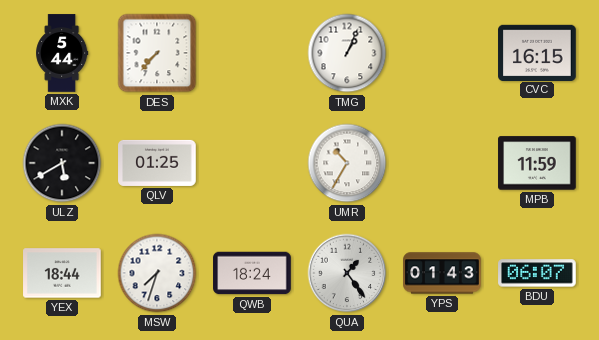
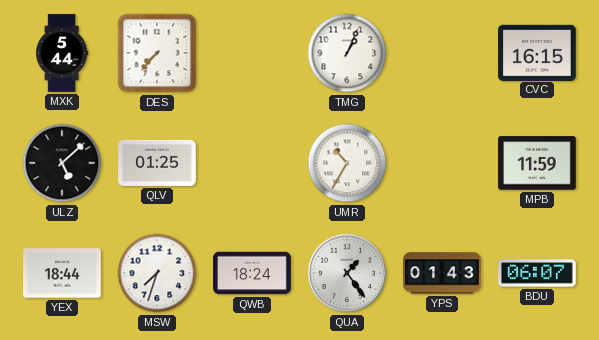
ULZ: 5:40 -> 5:08
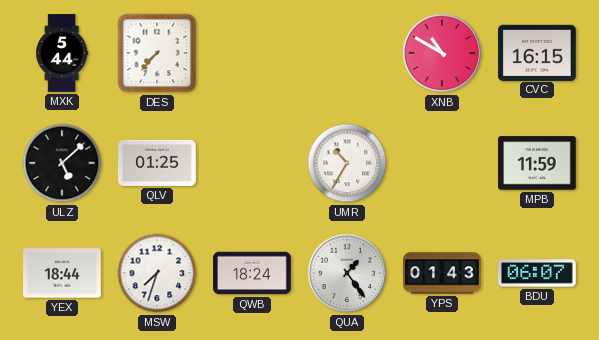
TMG: 1:04 -> none
XNB: none -> 10:50
